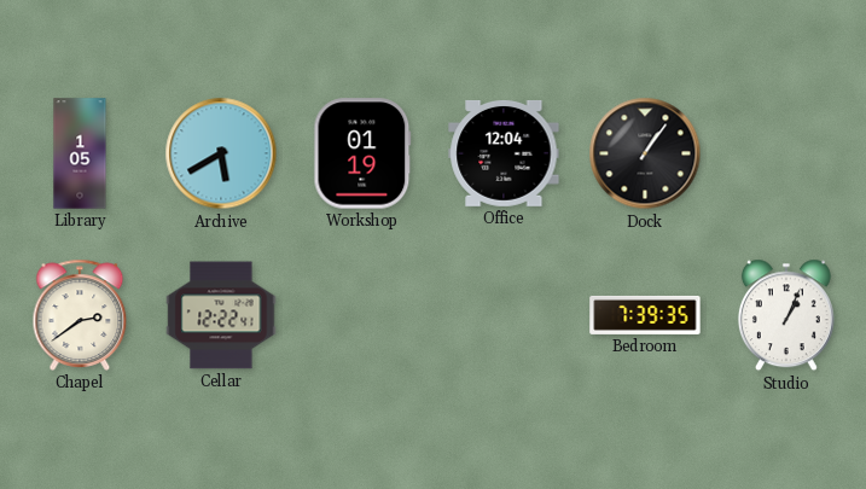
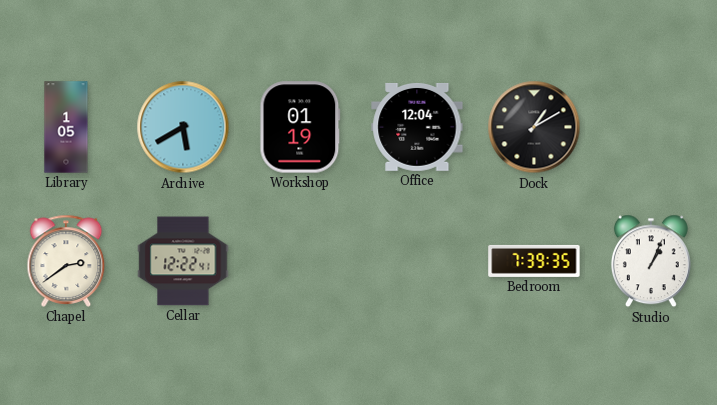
Dock: 1:06 -> 1:10
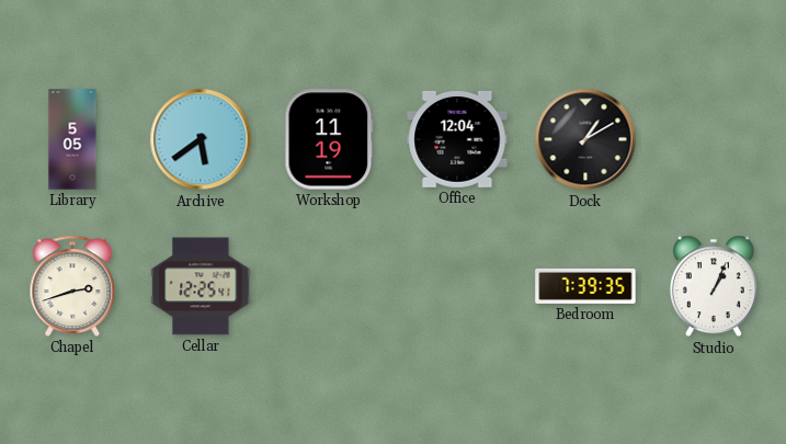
Library: 1:05 -> 5:05
Archive: 5:40 -> 5:39
Workshop: 01:19 -> 11:19
Chapel: 2:39 -> 2:42
Cellar: 12:22 -> 12:25
